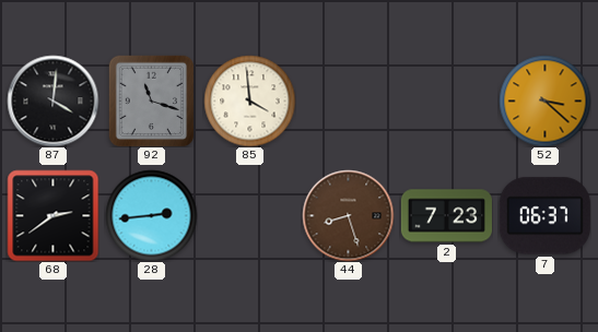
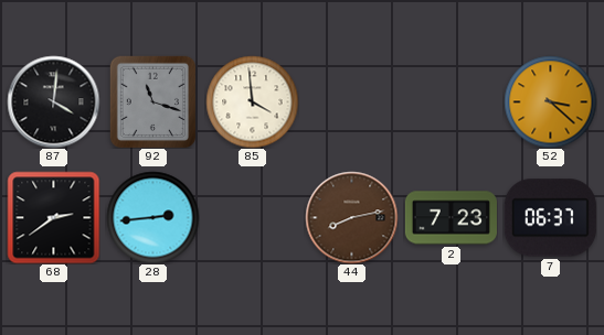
44: 8:27 -> 8:13
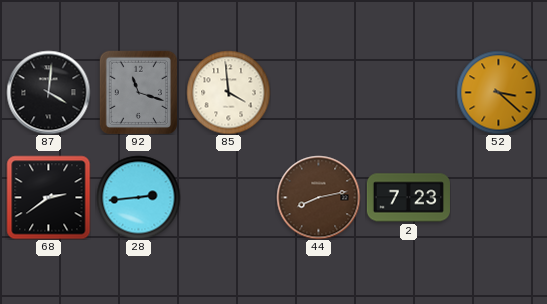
7: 06:37 -> none
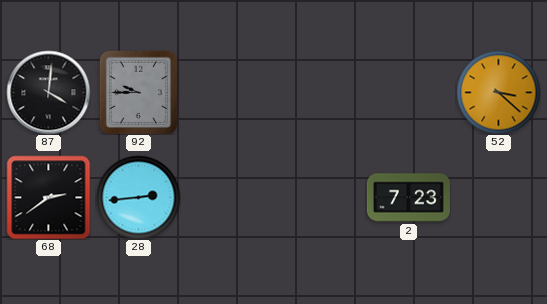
92: 11:18 -> 9:45
85: 3:59 -> none
44: 8:13 -> none
